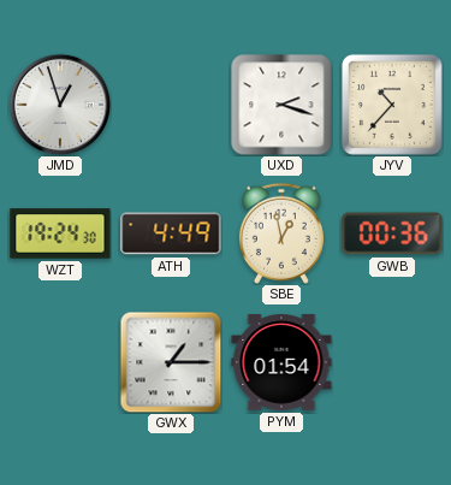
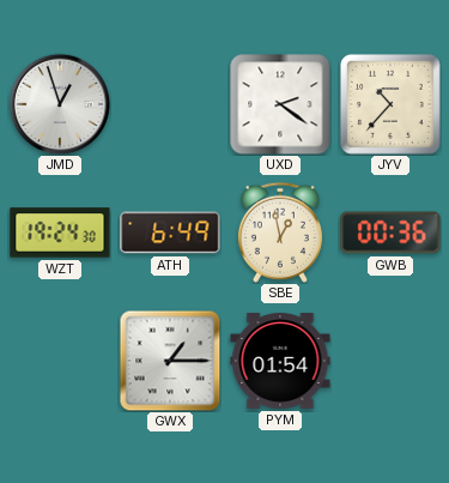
UXD: 2:18 -> 2:21
ATH: 4:49 -> 6:49
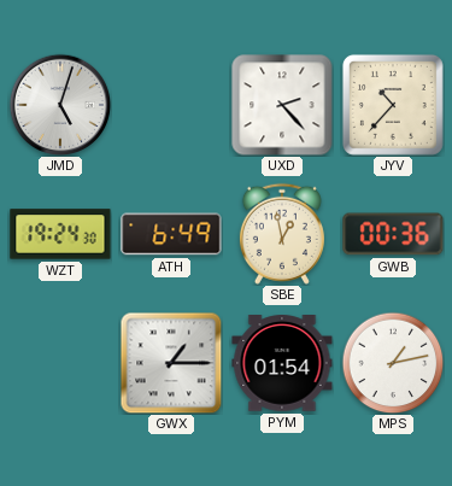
JMD: 12:57 -> 5:03
UXD: 2:21 -> 2:23
MPS: none -> 1:13
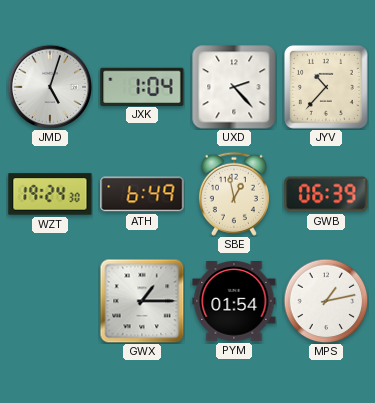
JXK: none -> 1:04
GWB: 00:36 -> 06:39
